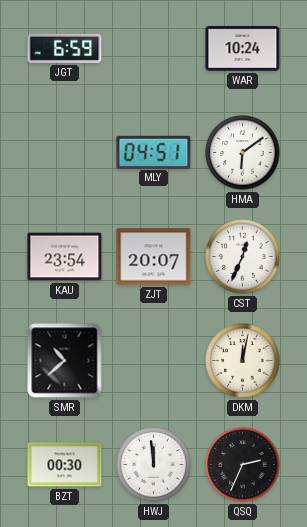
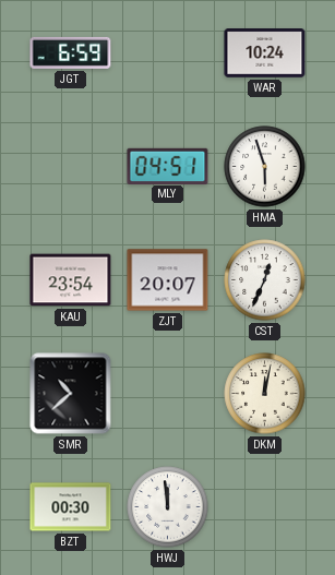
HMA: 6:09 -> 5:57
QSQ: 2:34 -> none
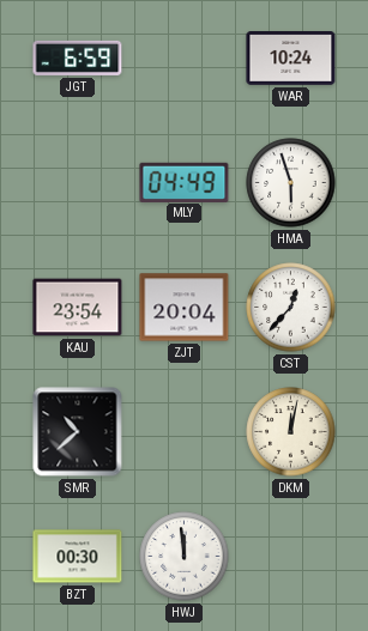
MLY: 04:51 -> 04:49
ZJT: 20:07 -> 20:04
CST: 12:34 -> 12:37
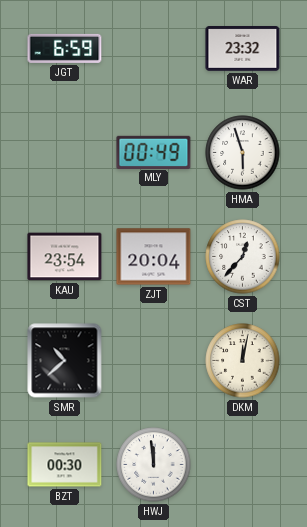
WAR: 10:24 -> 23:32
MLY: 04:49 -> 00:49
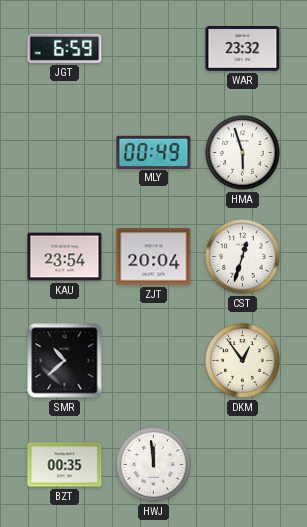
CST: 12:37 -> 12:33
DKM: 12:02 -> 12:54
BZT: 00:30 -> 00:35
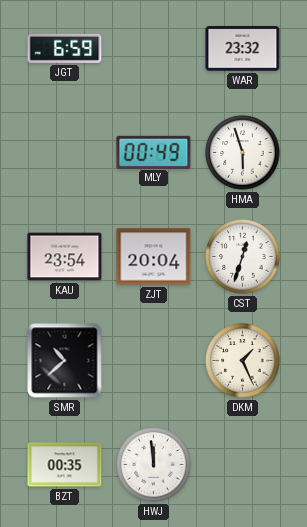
DKM: 12:54 -> 1:26
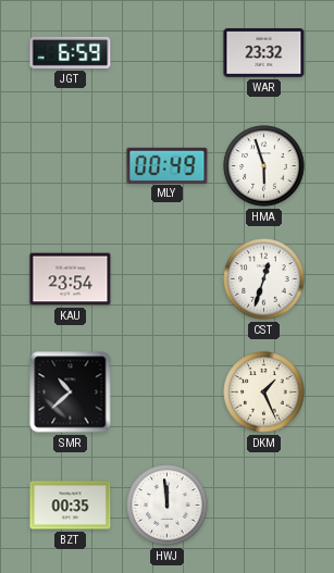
ZJT: 20:04 -> none
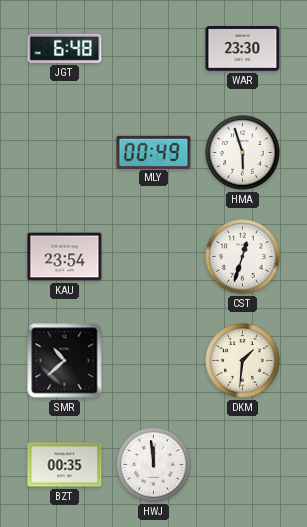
JGT: 6:59 -> 6:48
WAR: 23:32 -> 23:30
DKM: 1:26 -> 1:31
